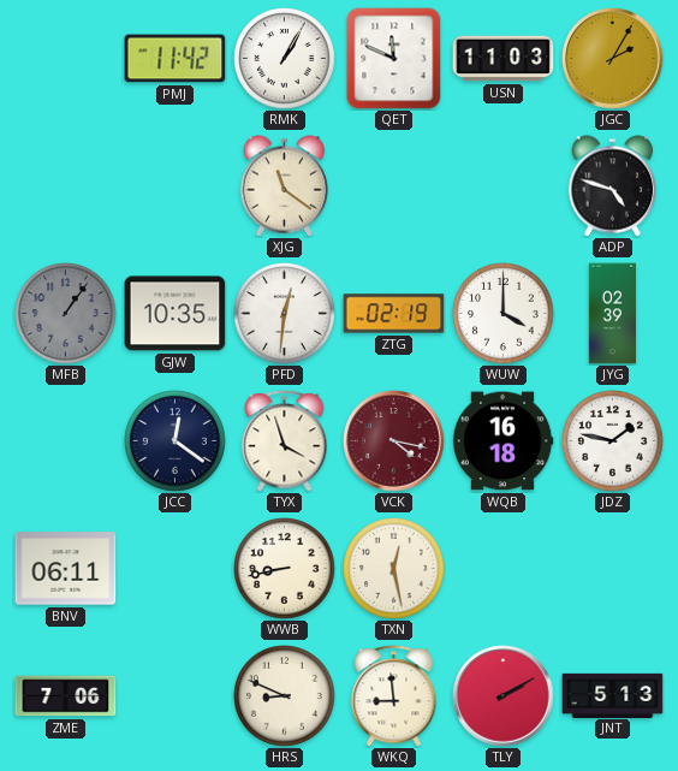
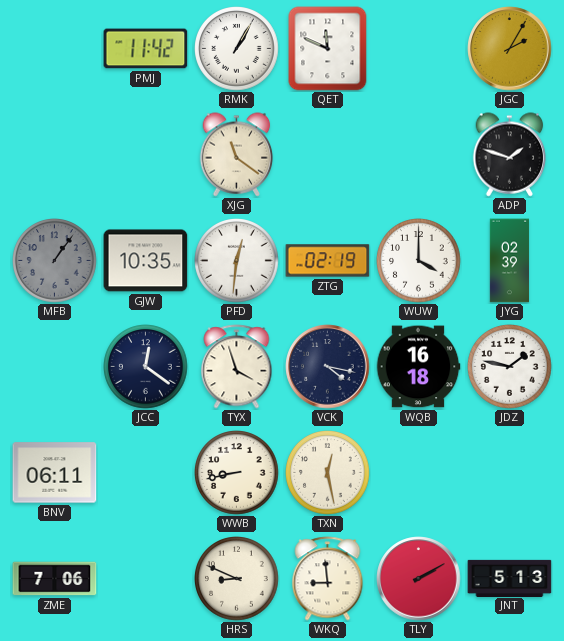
USN: 11:03 -> none
ADP: 4:48 -> 1:48
VCK dial: burgundy -> navy
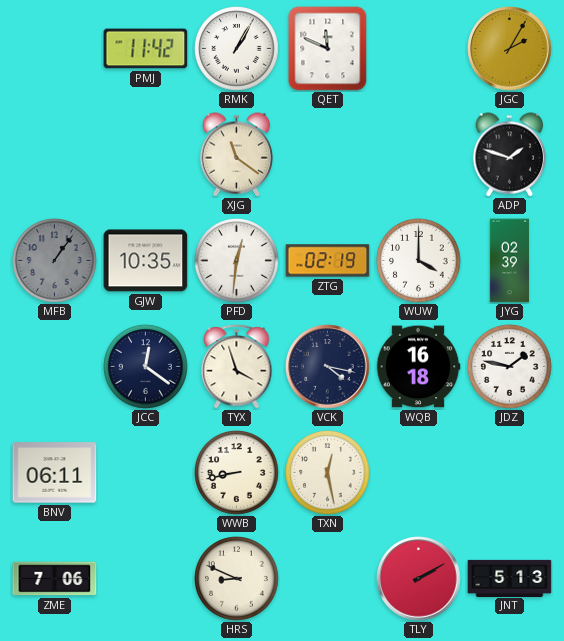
WKQ: 8:59 -> none
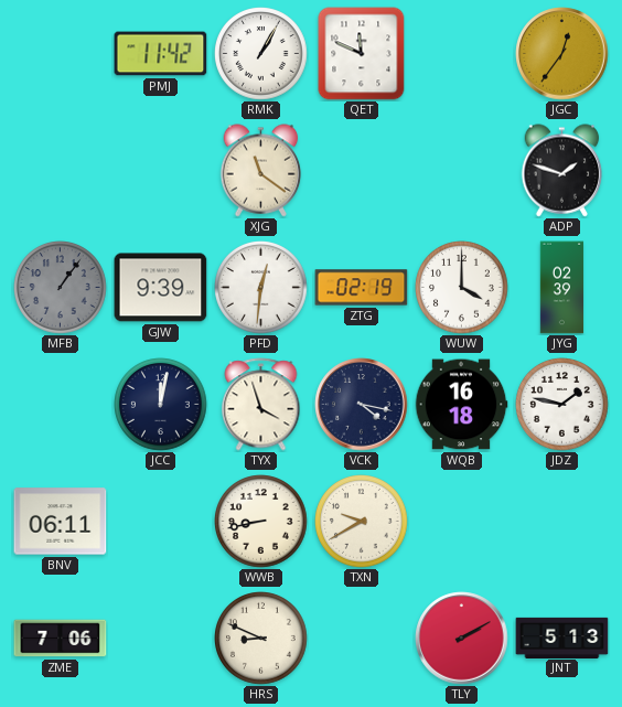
JGC: 2:05 -> 12:36
GJW: 10:35 -> 9:39
JCC: 12:21 -> 12:02
TXN: 12:28 -> 9:40
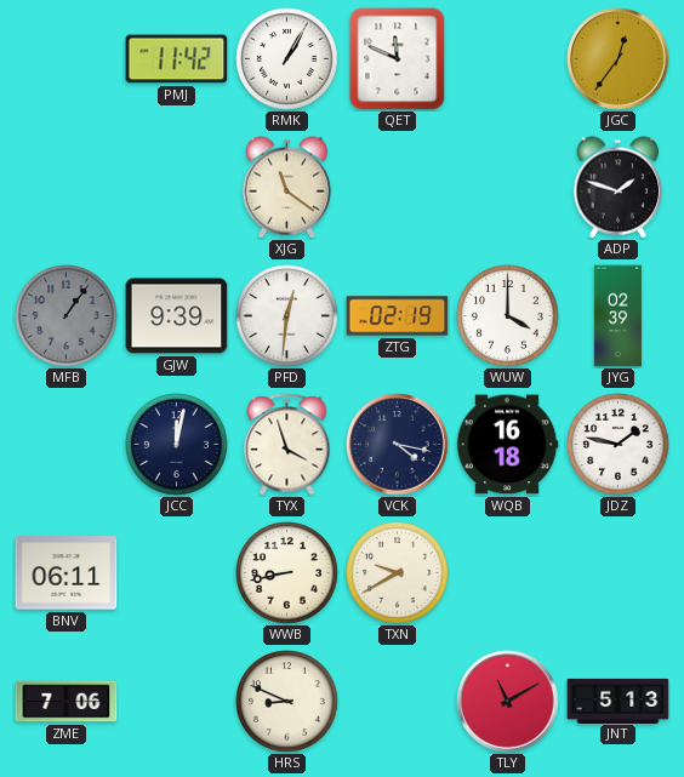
TLY: 2:10 -> 11:10
